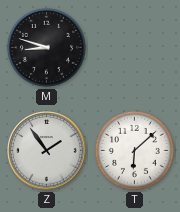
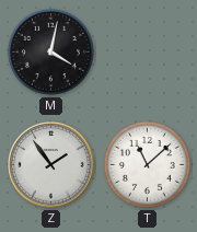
M: 8:48 -> 4:02
T: 6:08 -> 11:08
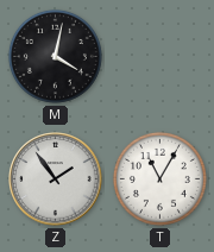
T: 11:08 -> 11:05
